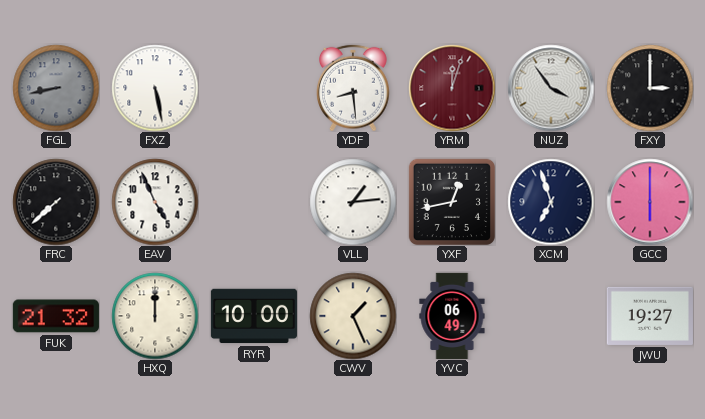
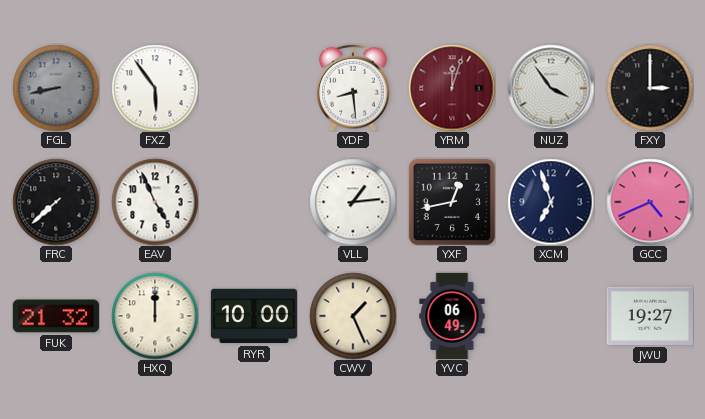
FXZ: 5:28 -> 5:54
GCC: 6:00 -> 4:41
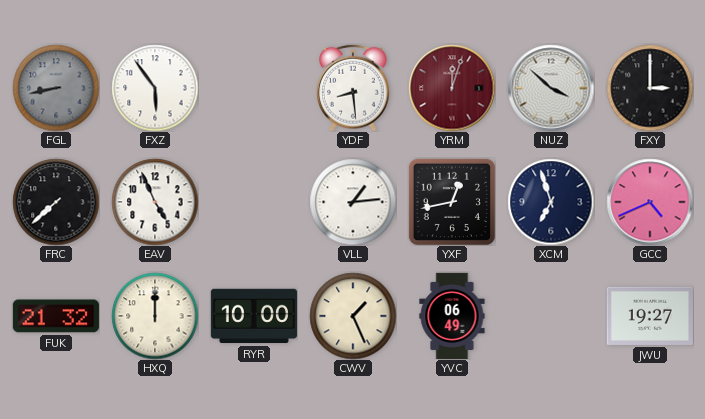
NUZ: 3:54 -> 3:52
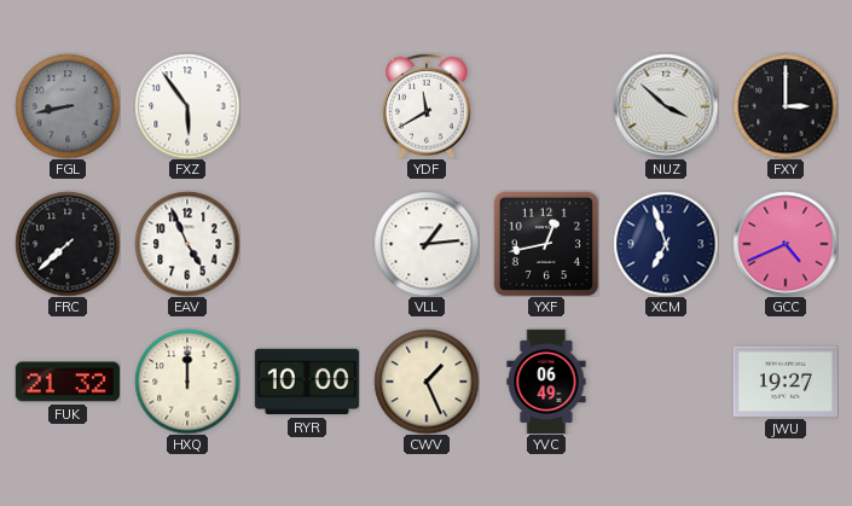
YDF: 8:29 -> 11:40
YRM: 12:03 -> none
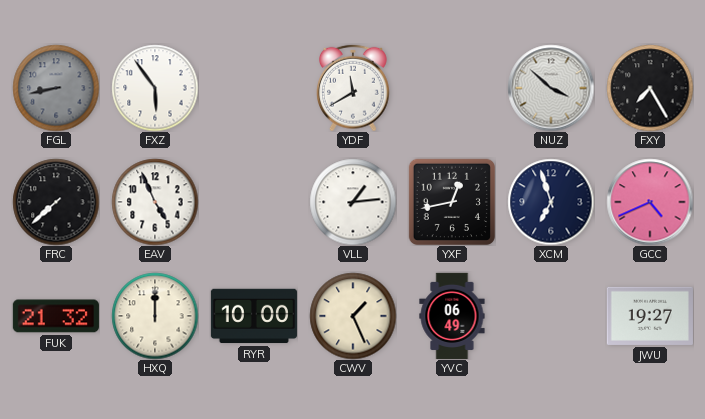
FXY: 3:00 -> 7:25
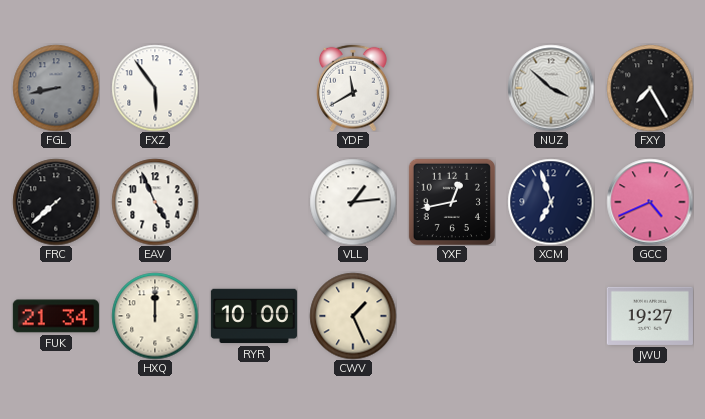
FUK: 21:32 -> 21:34
YVC: 06:49 -> none
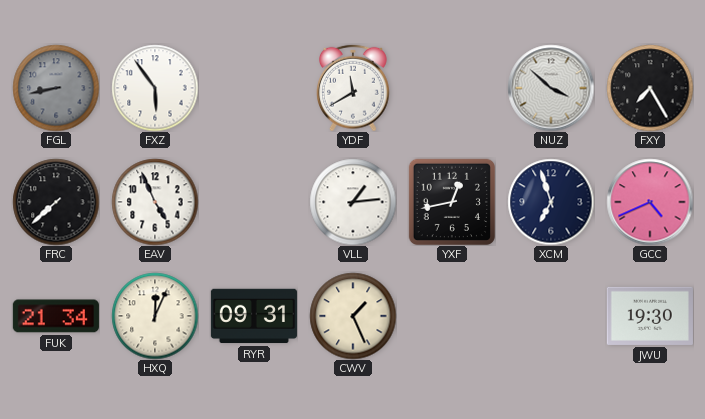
HXQ: 12:00 -> 12:04
RYR: 10:00 -> 09:31
JWU: 19:27 -> 19:30
